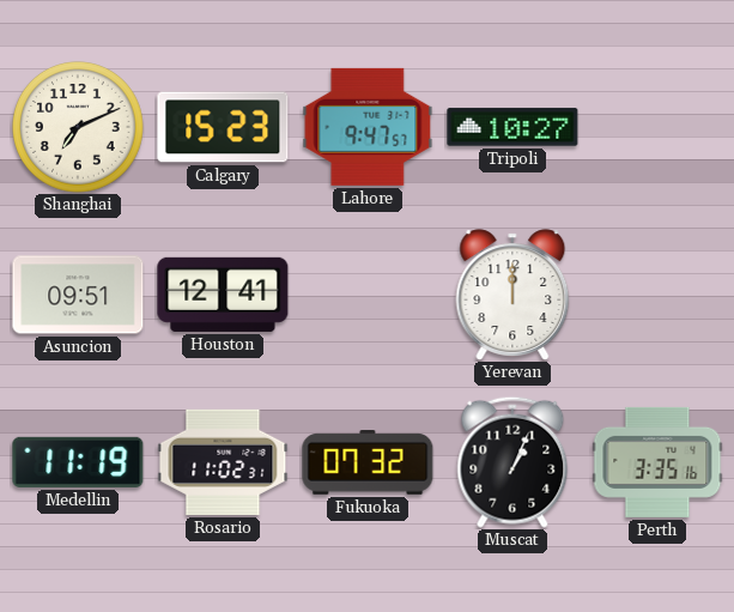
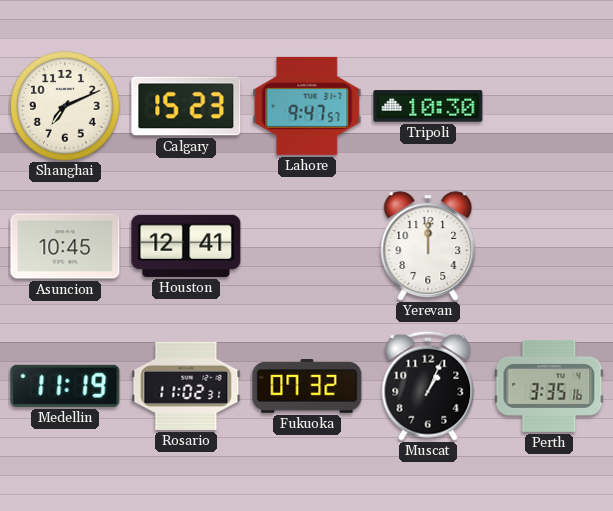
Tripoli: 10:27 -> 10:30
Asuncion: 09:51 -> 10:45
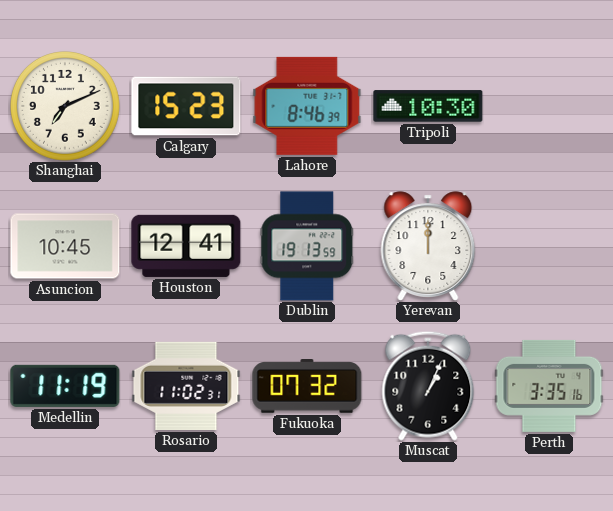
Lahore: 9:47 -> 8:46
Dublin: none -> 19:13
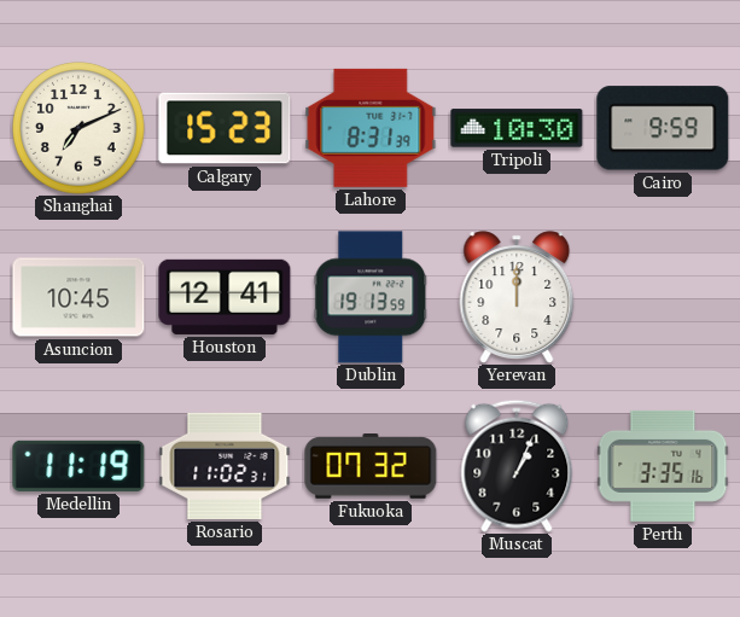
Lahore: 8:46 -> 8:31
Cairo: none -> 9:59
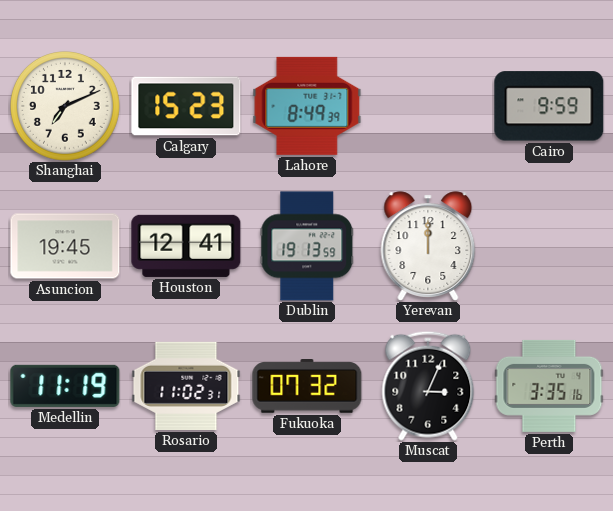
Lahore: 8:31 -> 8:49
Tripoli: 10:30 -> none
Asuncion: 10:45 -> 19:45
Muscat: 1:04 -> 3:04
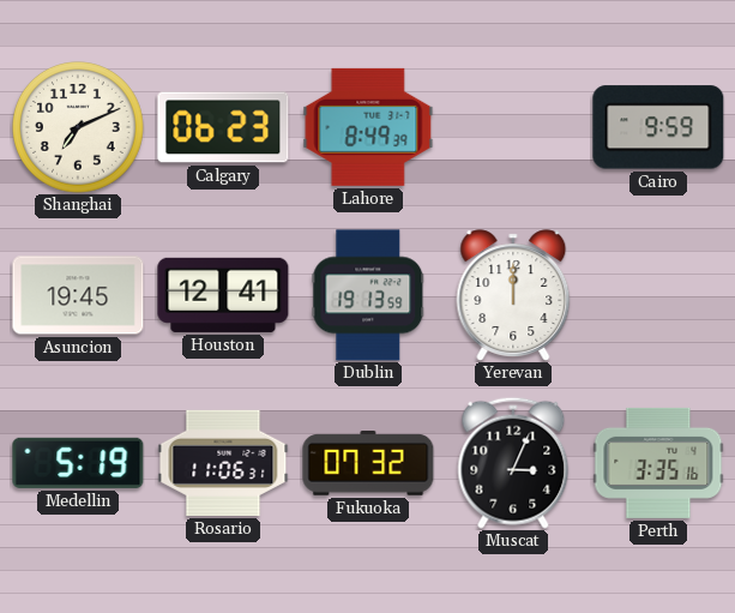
Calgary: 15:23 -> 06:23
Medellin: 11:19 -> 5:19
Rosario: 11:02 -> 11:06
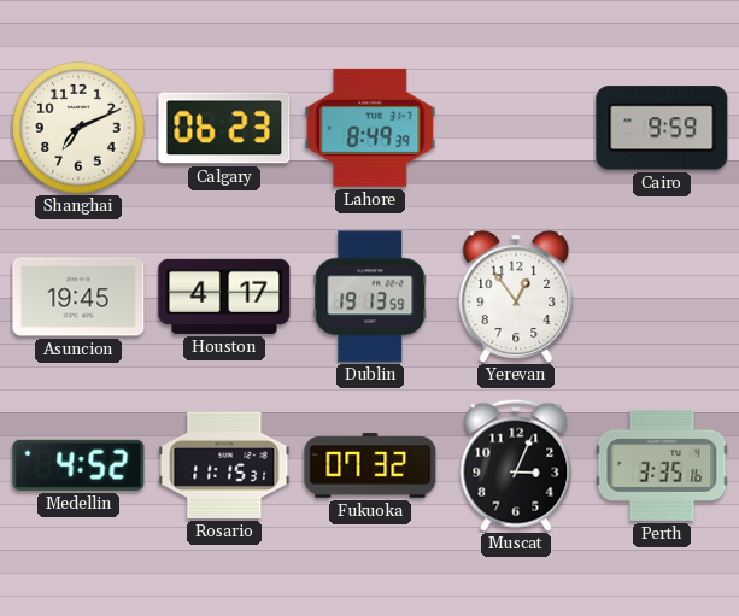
Houston: 12:41 -> 4:17
Yerevan: 12:00 -> 12:54
Medellin: 5:19 -> 4:52
Rosario: 11:06 -> 11:15
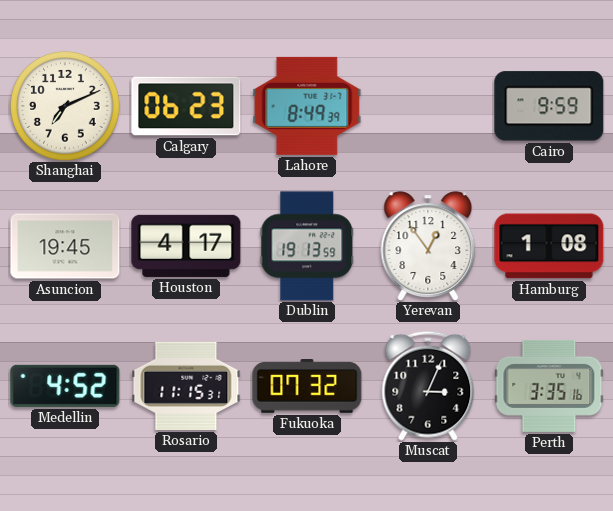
Hamburg: none -> 1:08
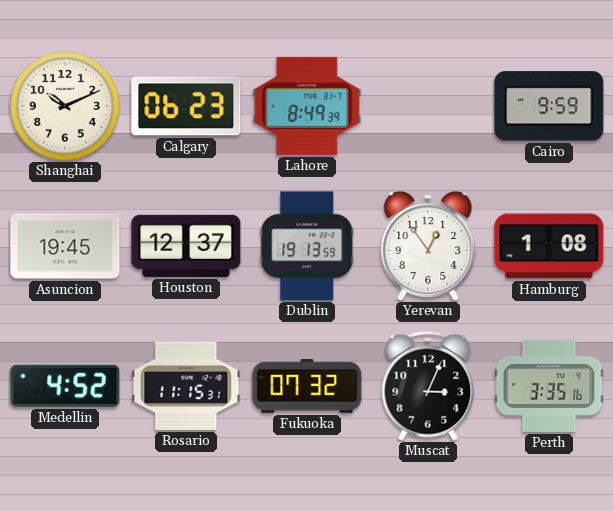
Shanghai: 7:11 -> 10:11
Houston: 4:17 -> 12:37
